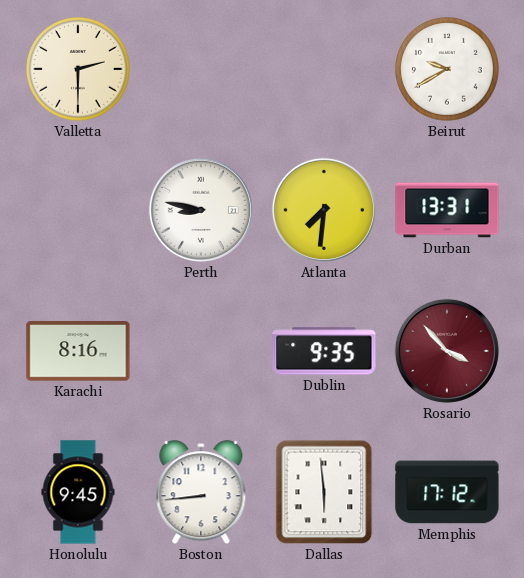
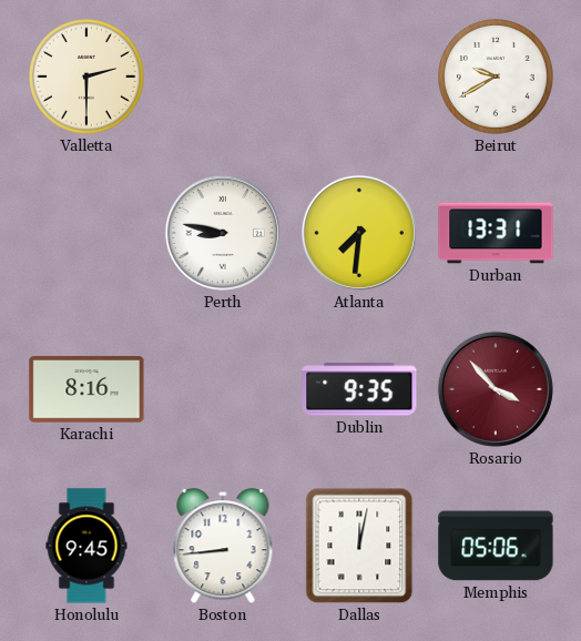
Dallas: 5:59 -> 12:02
Memphis: 17:12 -> 05:06
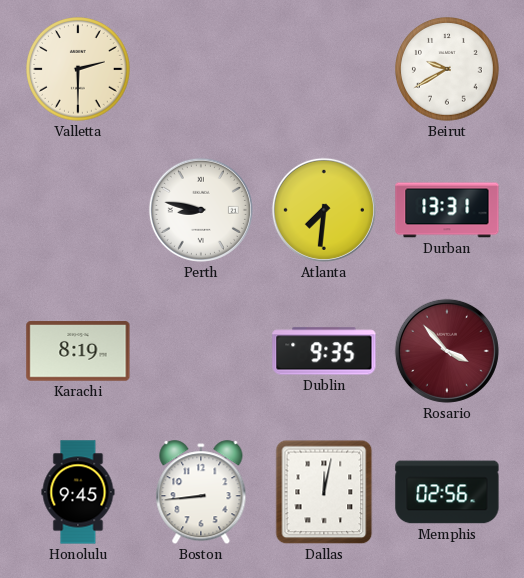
Karachi: 8:16 -> 8:19
Memphis: 05:06 -> 02:56
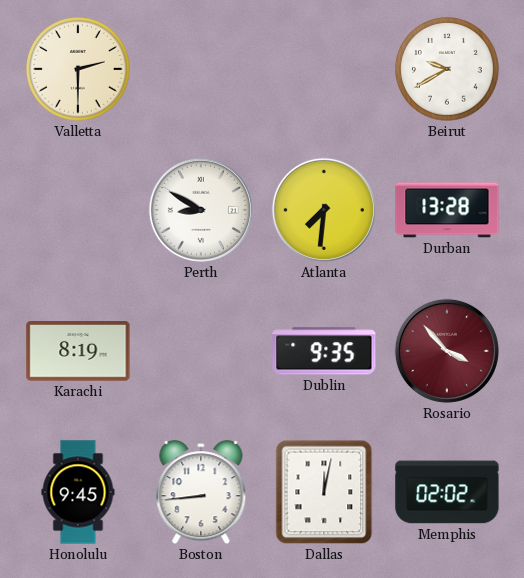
Perth: 8:47 -> 8:50
Durban: 13:31 -> 13:28
Memphis: 02:56 -> 02:02
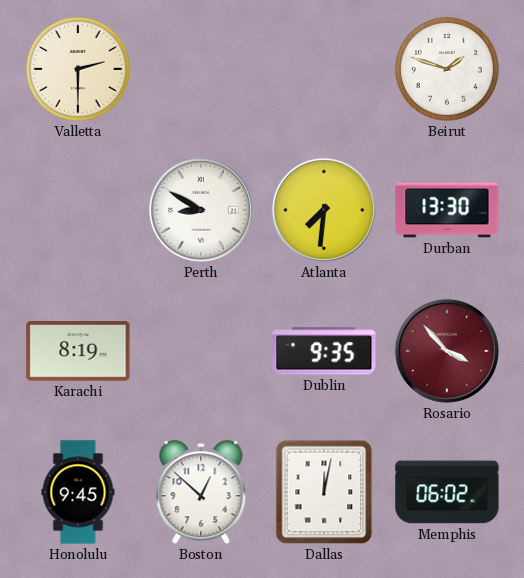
Beirut: 9:40 -> 1:48
Durban: 13:28 -> 13:30
Boston: 8:44 -> 12:52
Memphis: 02:02 -> 06:02
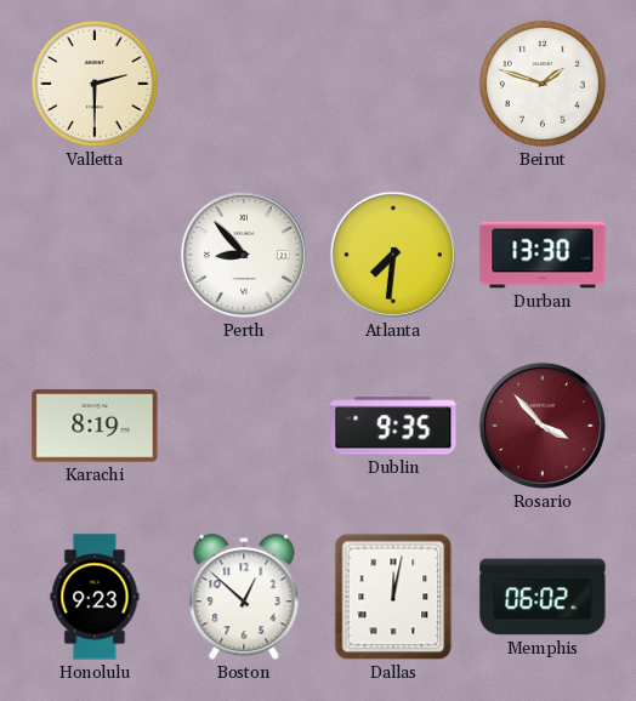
Perth: 8:50 -> 8:53
Honolulu: 9:45 -> 9:23
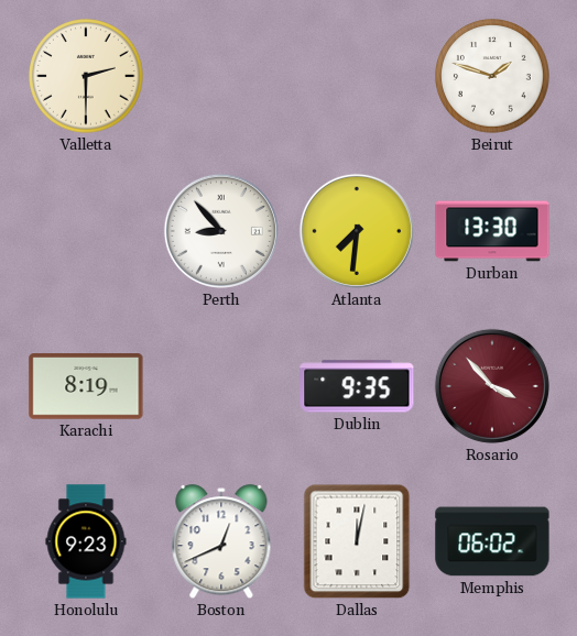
Boston: 12:52 -> 12:41
